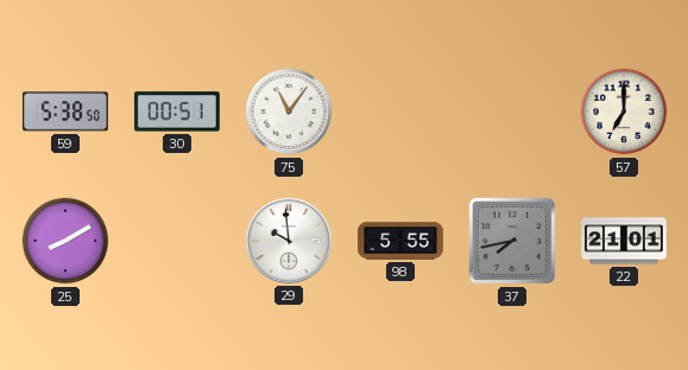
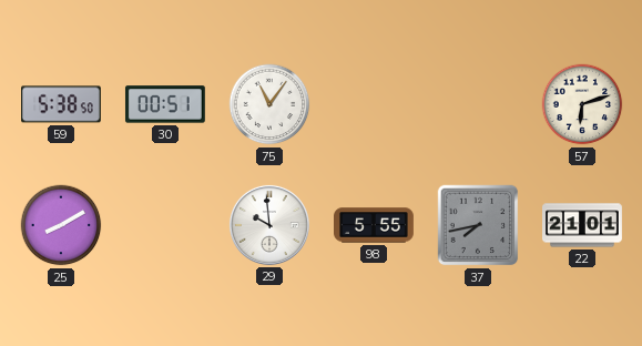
57: 7:00 -> 6:12
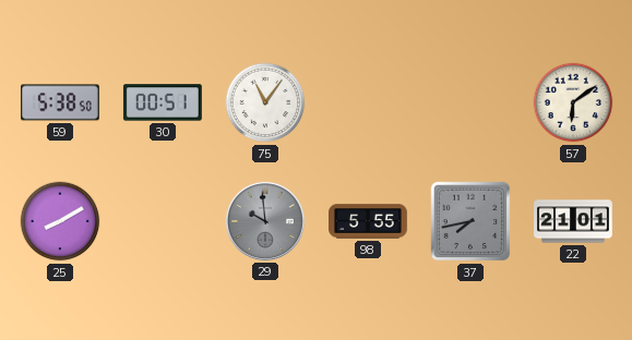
57: 6:12 -> 6:09
29 dial: white -> grey
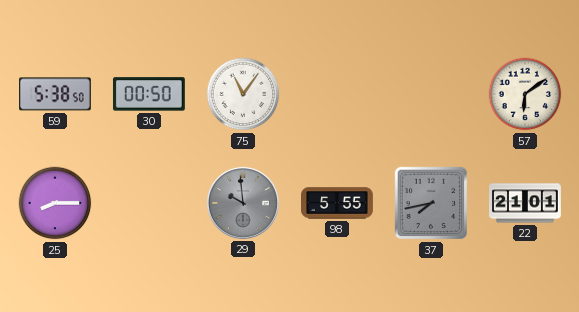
30: 00:51 -> 00:50
25: 8:10 -> 8:15
